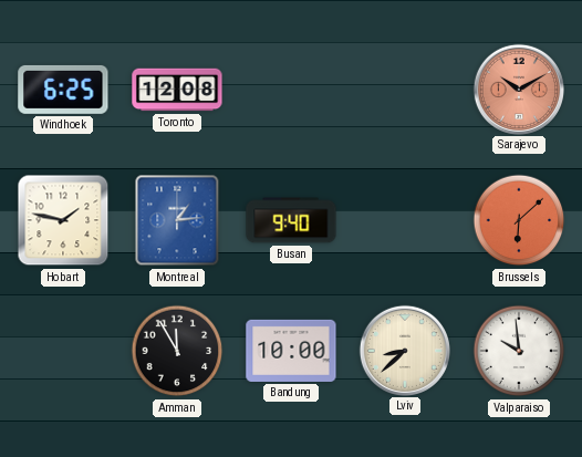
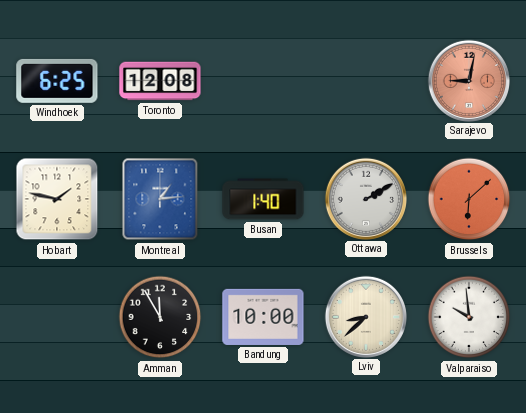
Sarajevo: 10:10 -> 9:02
Busan: 9:40 -> 1:40
Ottawa: none -> 2:10
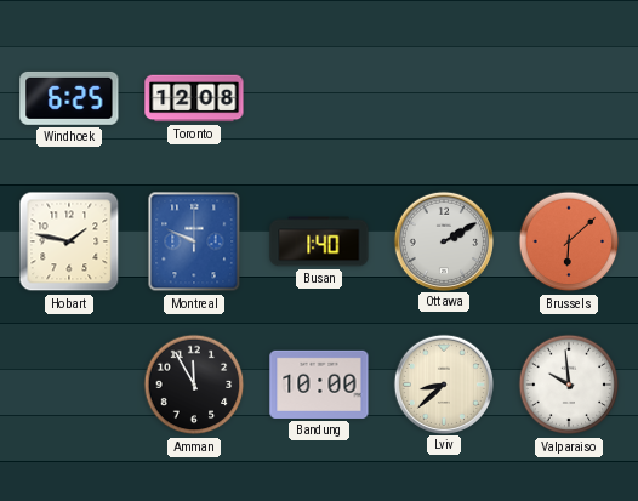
Sarajevo: 9:02 -> none
Montreal: 1:14 -> 9:49
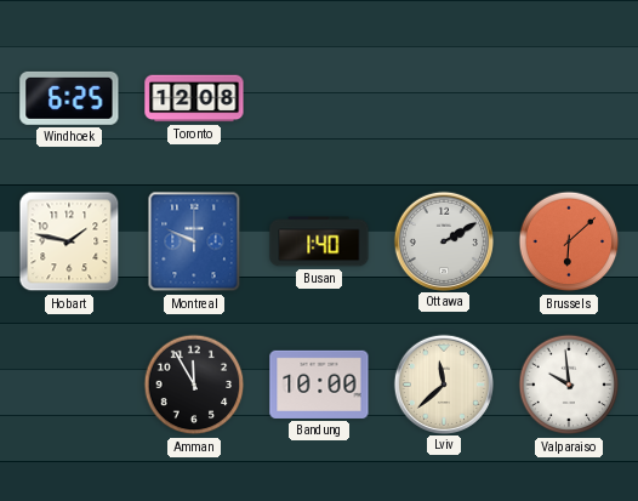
Lviv: 8:38 -> 11:38
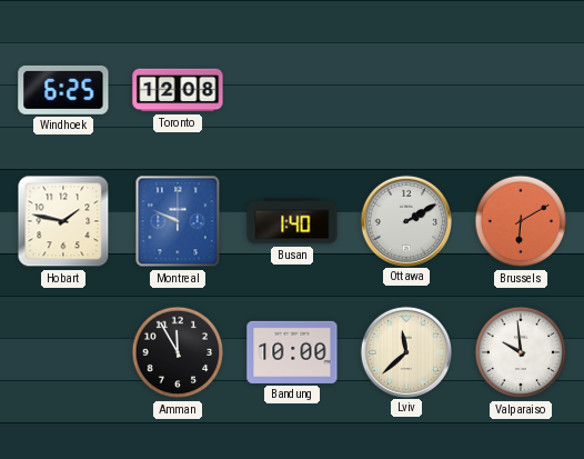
Brussels: 6:08 -> 6:10
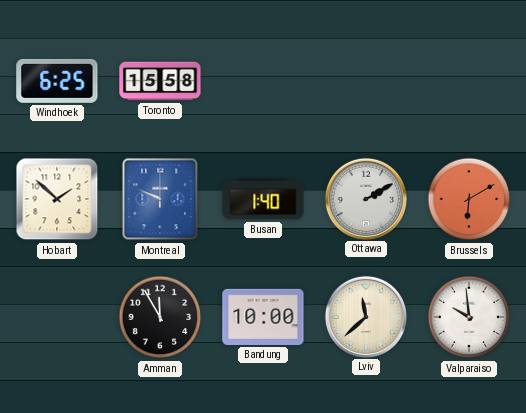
Toronto: 12:08 -> 15:58
Hobart: 1:47 -> 1:52
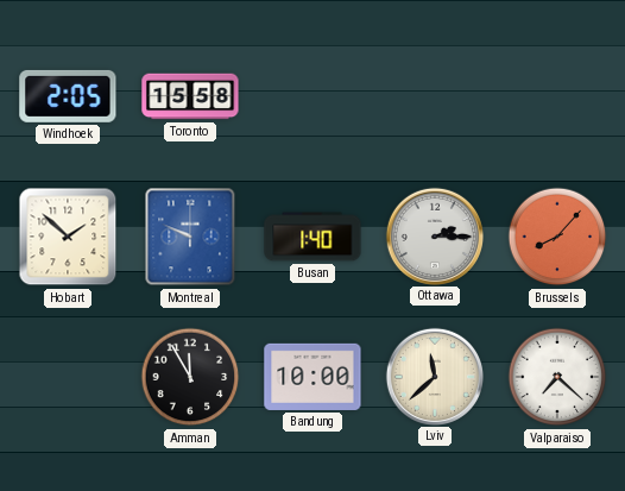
Windhoek: 6:25 -> 2:05
Ottawa: 2:10 -> 2:15
Brussels: 6:10 -> 8:07
Valparaiso: 9:59 -> 7:22
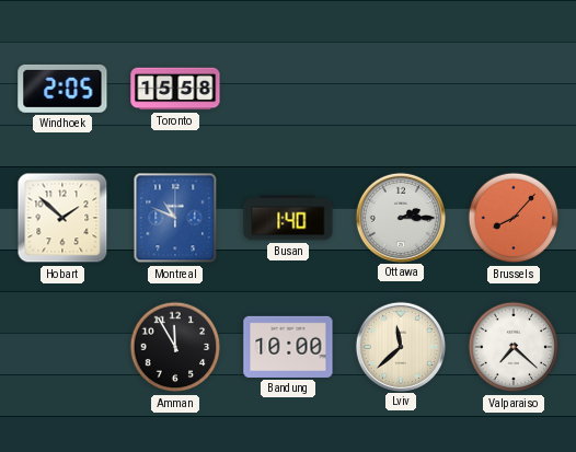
Montreal: 9:49 -> 10:49
